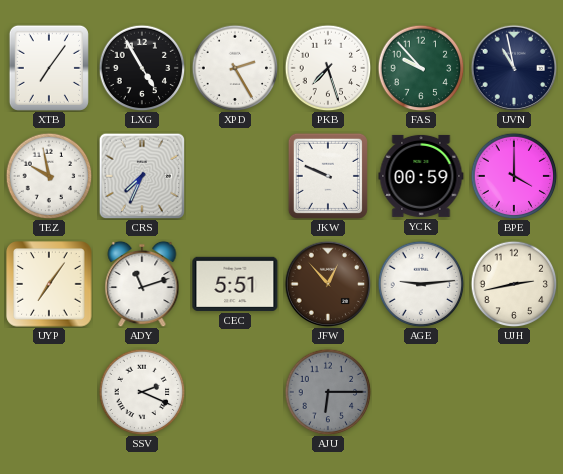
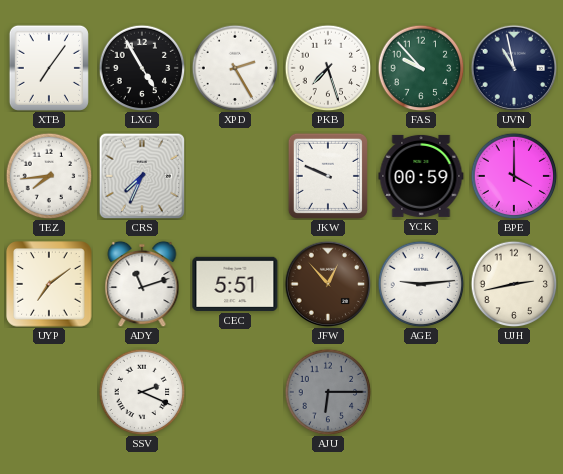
TEZ: 9:58 -> 7:44
UYP: 7:06 -> 7:09
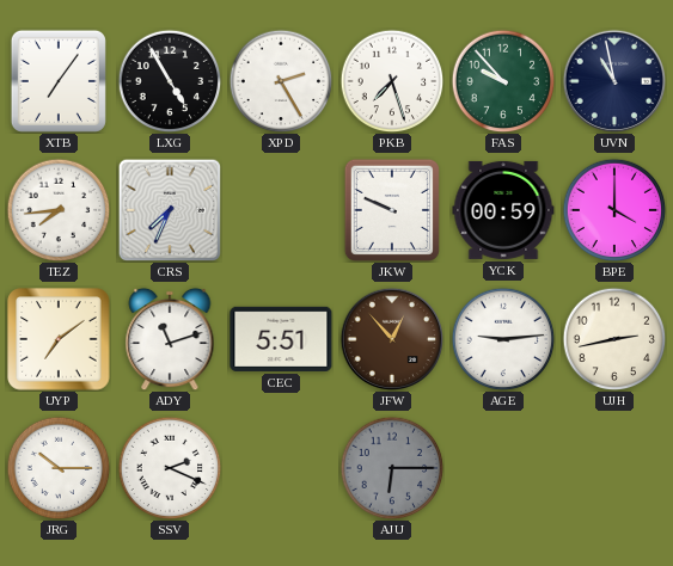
JRG: none -> 10:15
